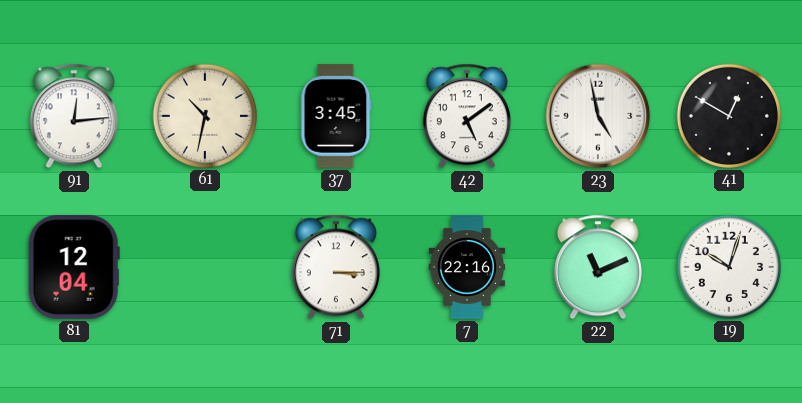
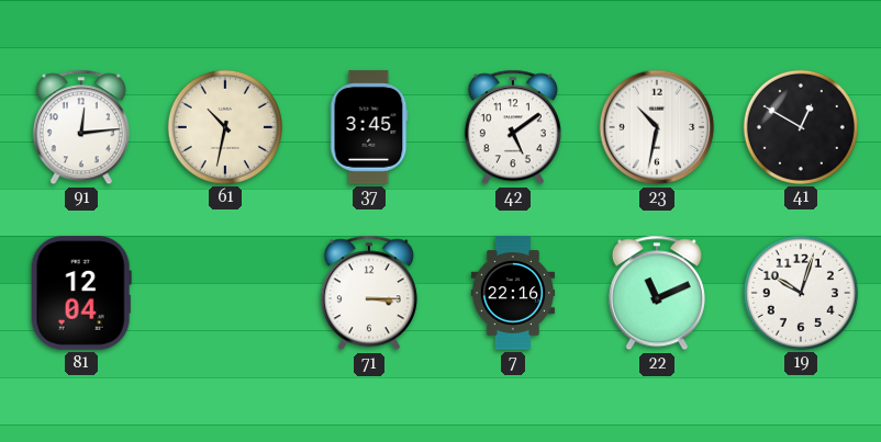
23: 4:58 -> 10:32
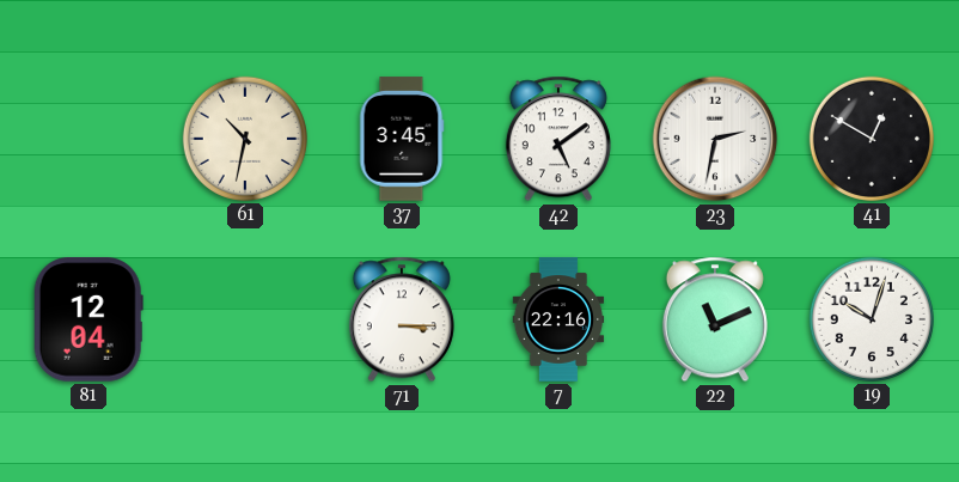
91: 12:14 -> none
23: 10:32 -> 2:32
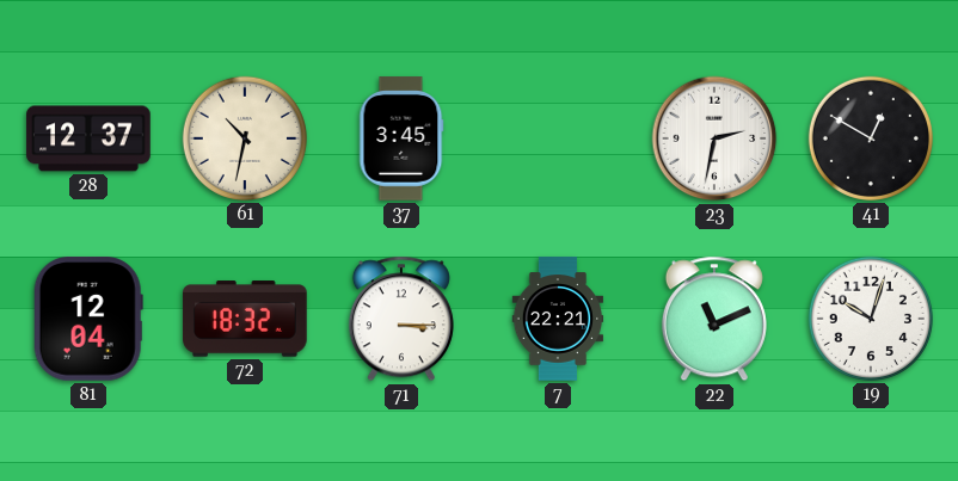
28: none -> 12:37
42: 5:09 -> none
72: none -> 18:32
7: 22:16 -> 22:21
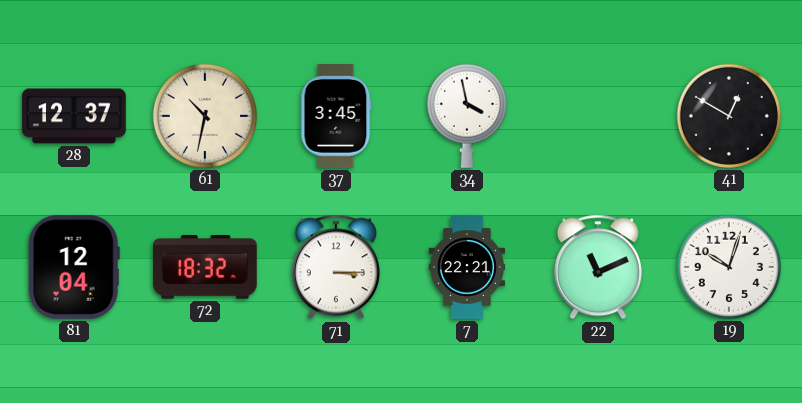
34: none -> 3:58
23: 2:32 -> none
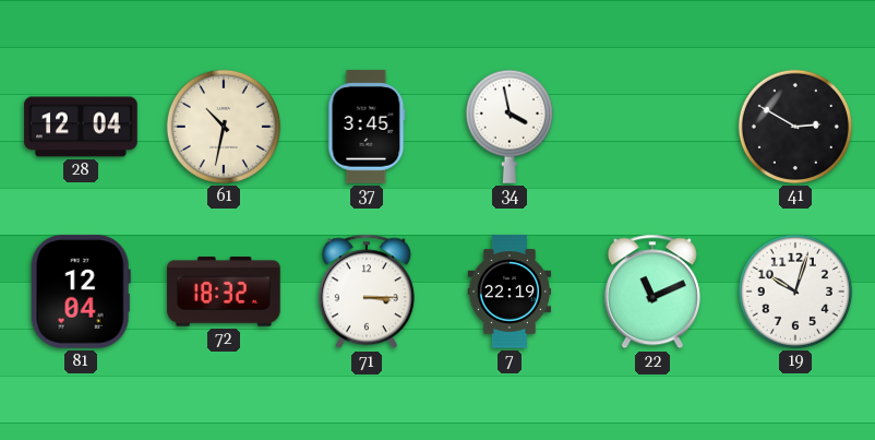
28: 12:37 -> 12:04
41: 12:50 -> 2:50
7: 22:21 -> 22:19
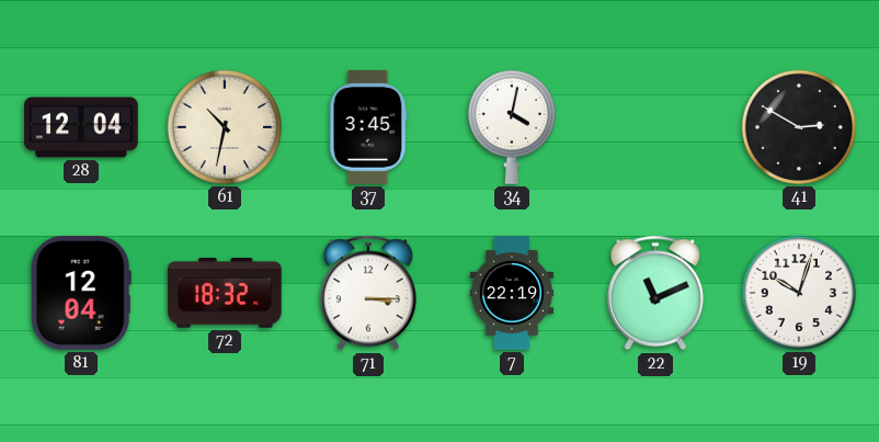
34: 3:58 -> 4:02
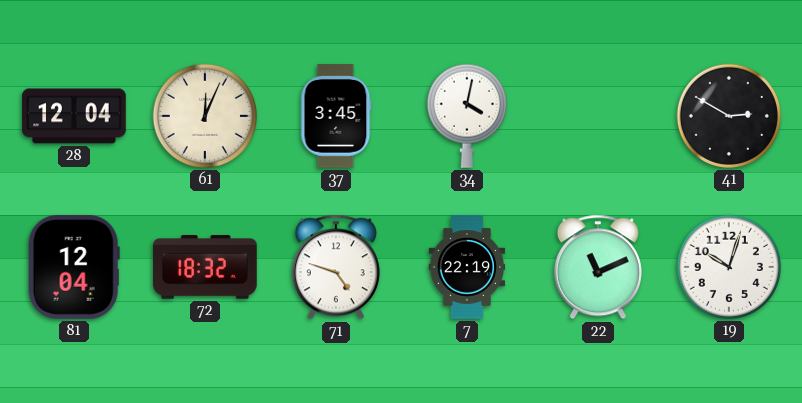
61: 10:32 -> 12:04
71: 3:15 -> 4:48
